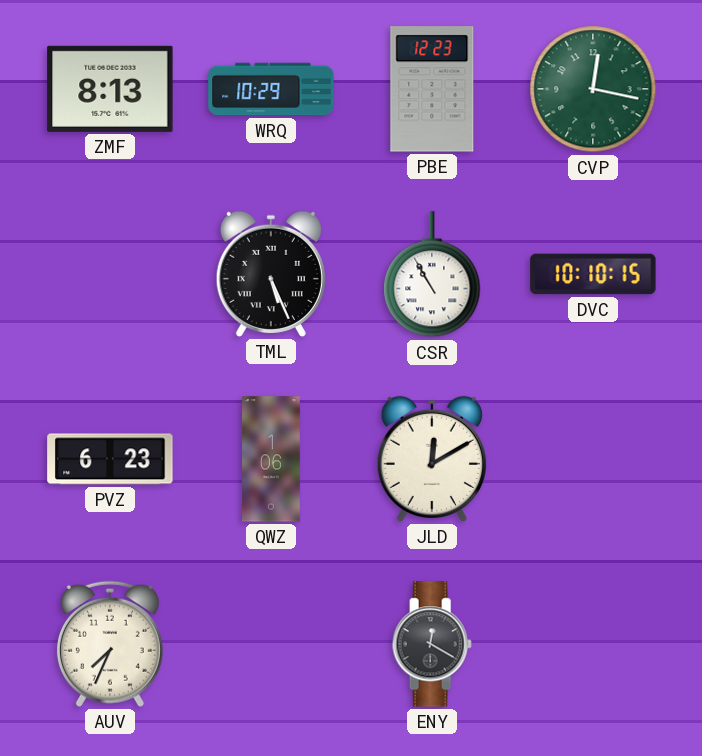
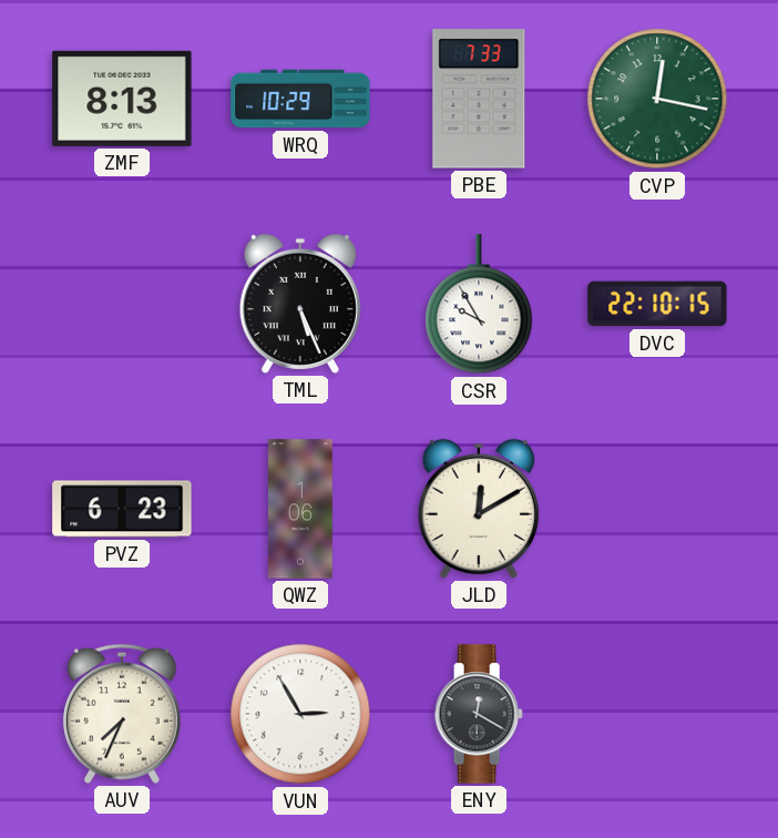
PBE: 12:23 -> 7:33
CSR: 10:55 -> 9:55
DVC: 10:10 -> 22:10
VUN: none -> 2:55
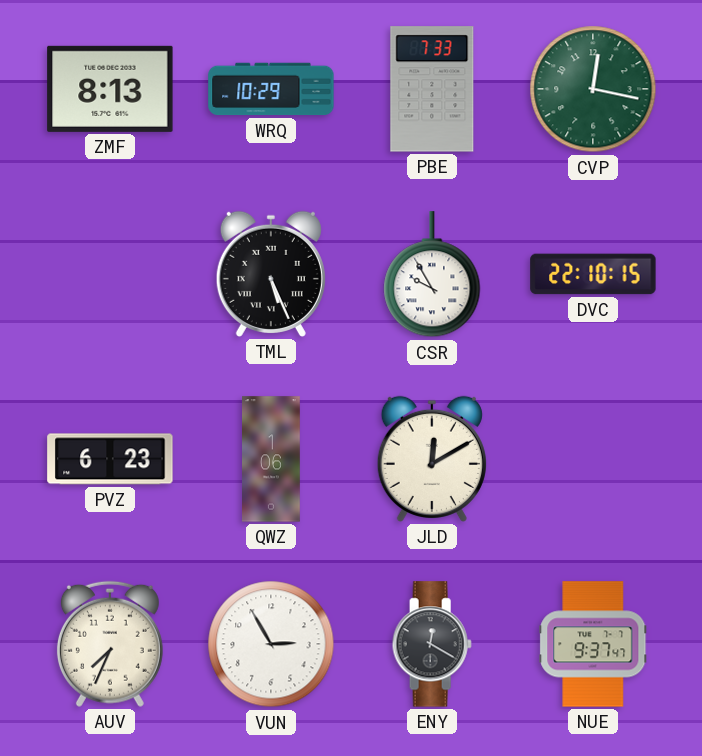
NUE: none -> 9:37
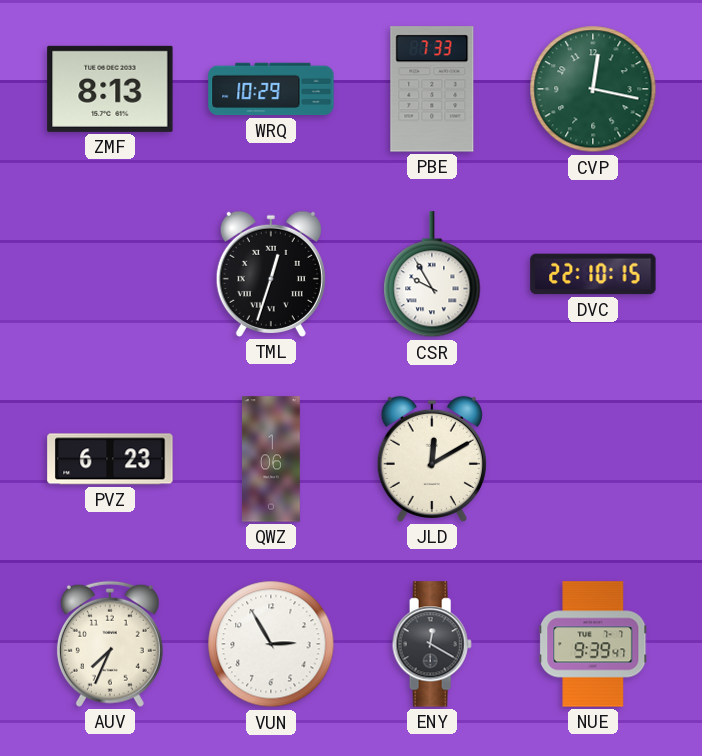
TML: 5:26 -> 12:33
NUE: 9:37 -> 9:39
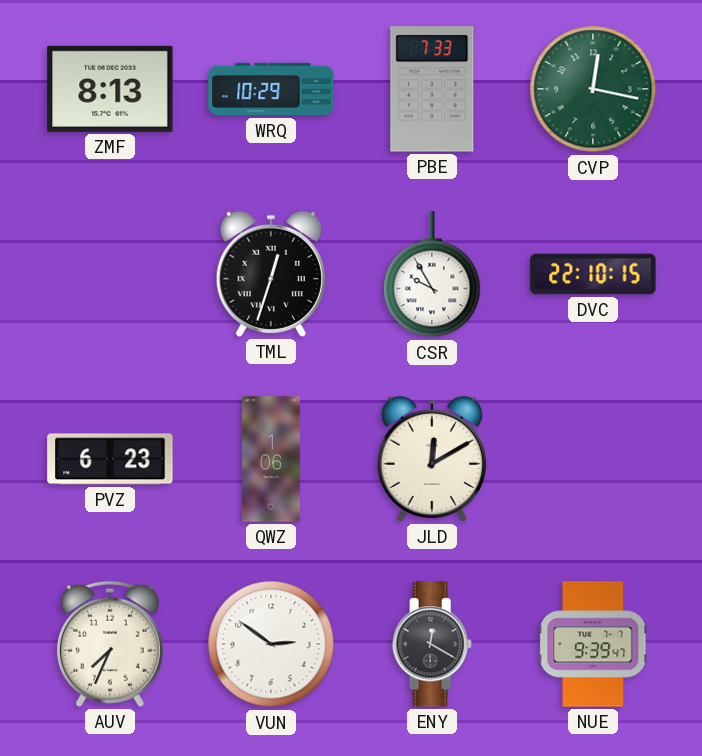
VUN: 2:55 -> 2:51
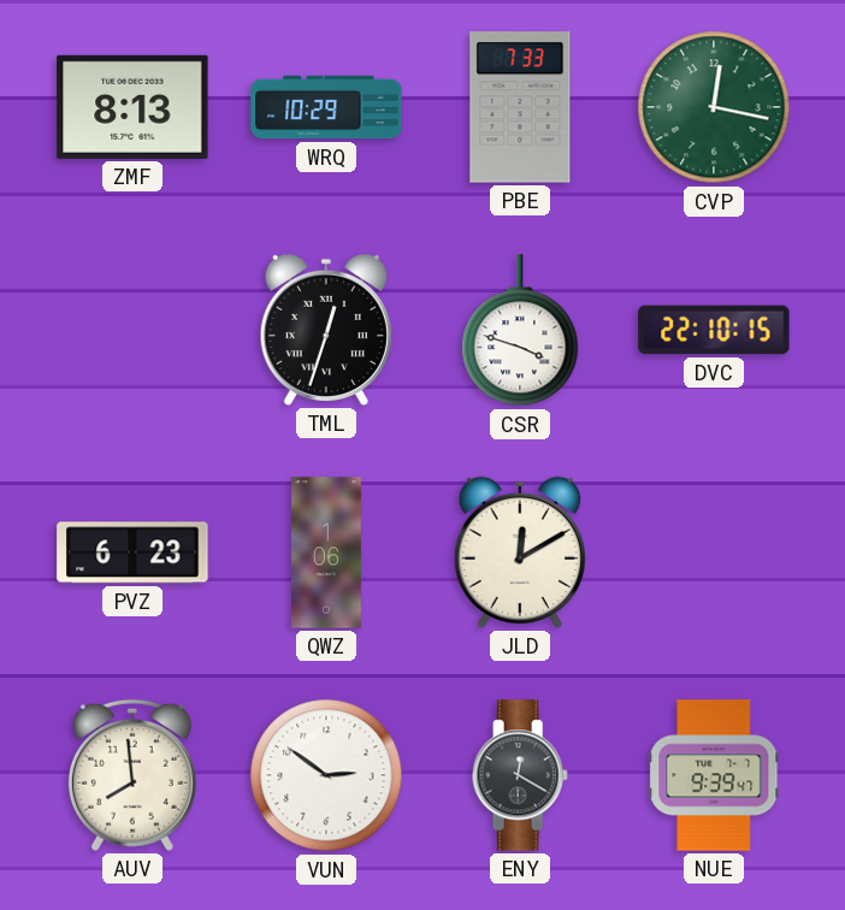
CSR: 9:55 -> 3:48
AUV: 7:34 -> 7:59
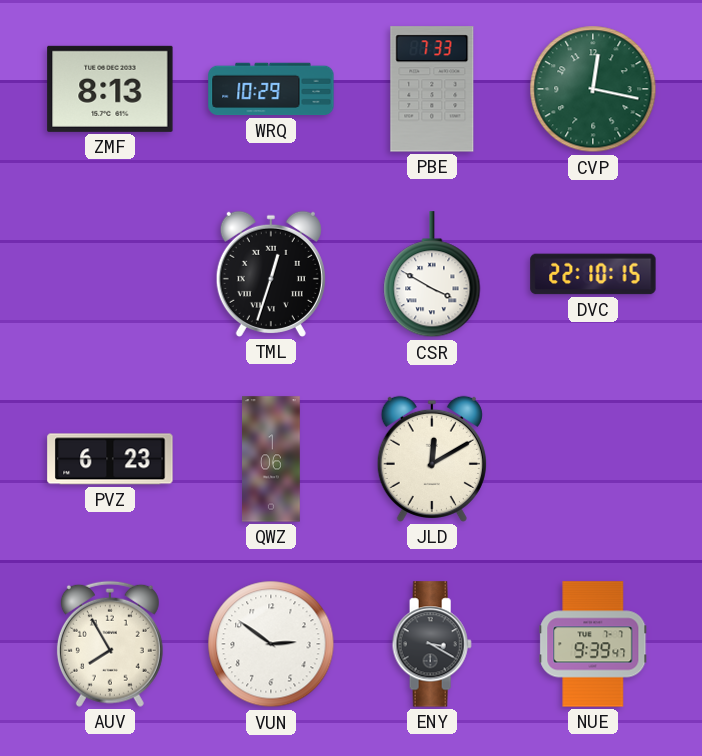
CSR: 3:48 -> 3:50
AUV: 7:59 -> 7:55
ENY: 12:20 -> 3:20
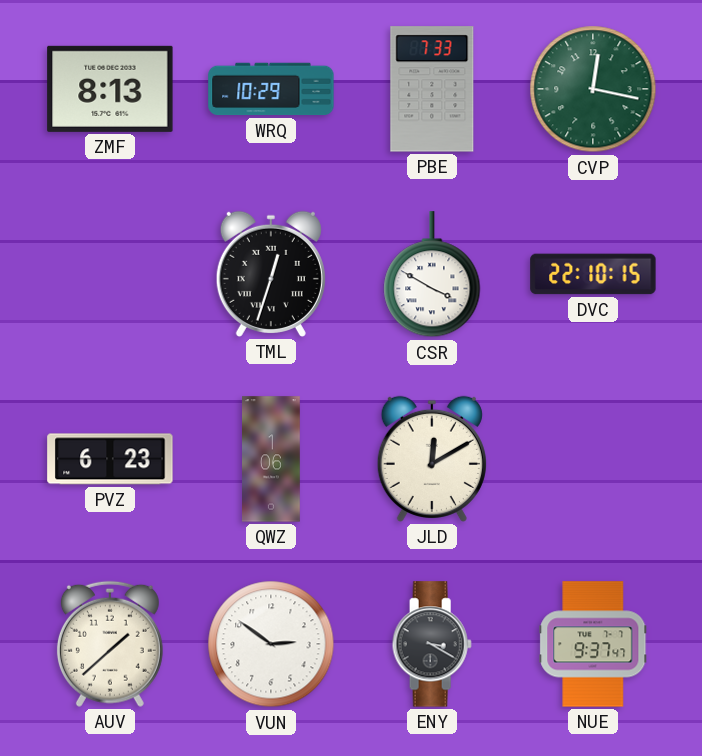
AUV: 7:55 -> 1:38
NUE: 9:39 -> 9:37
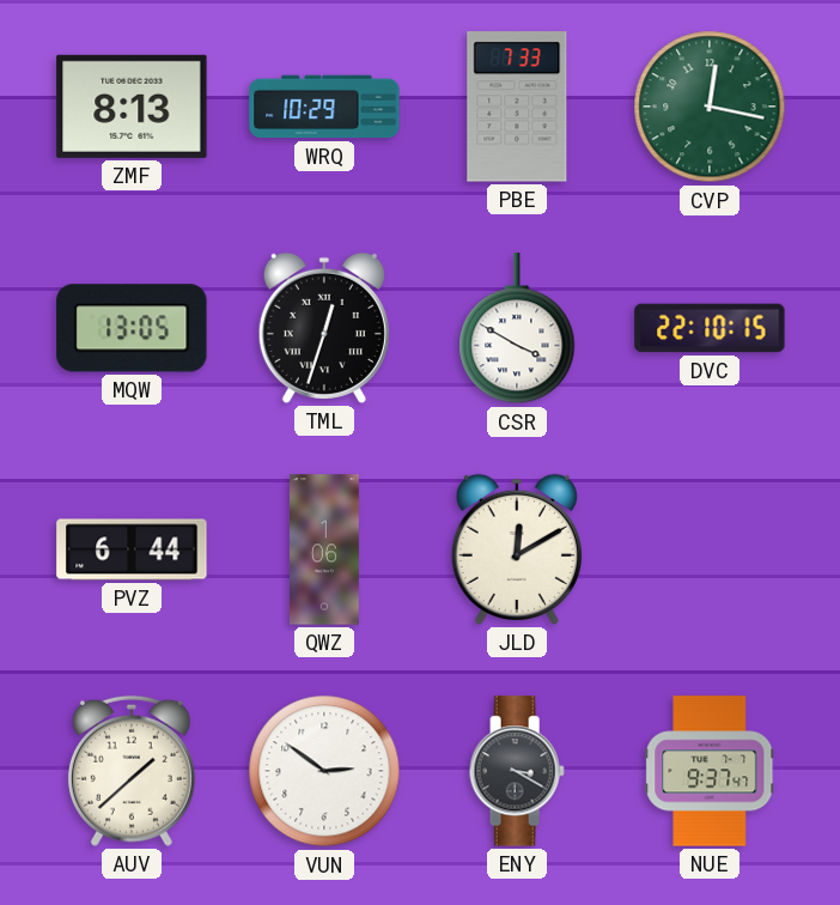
MQW: none -> 13:05
PVZ: 6:23 -> 6:44
